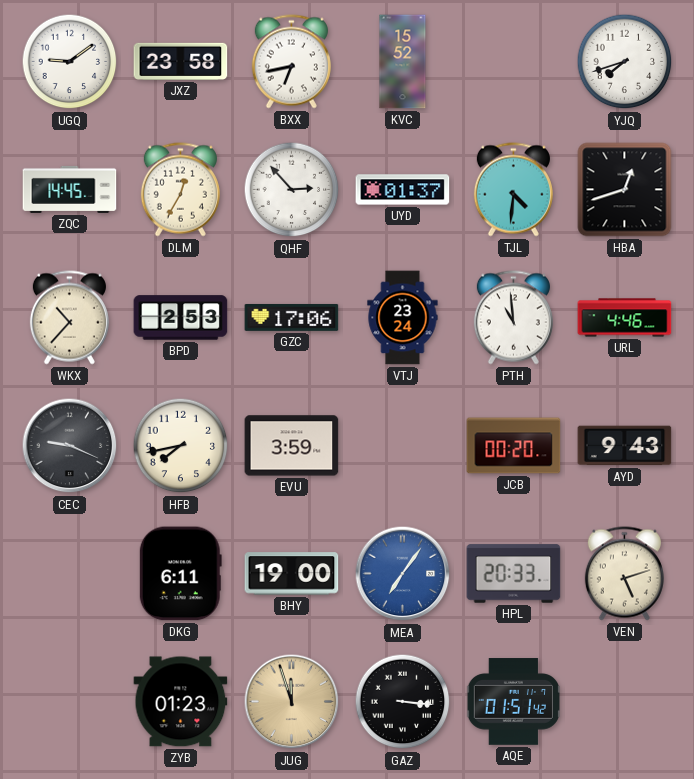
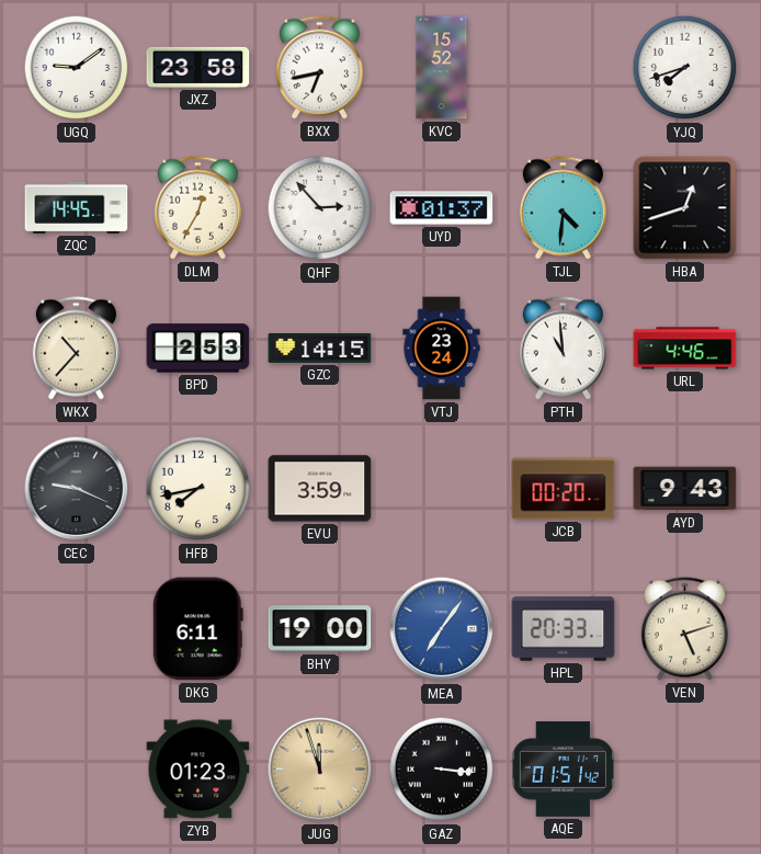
GZC: 17:06 -> 14:15
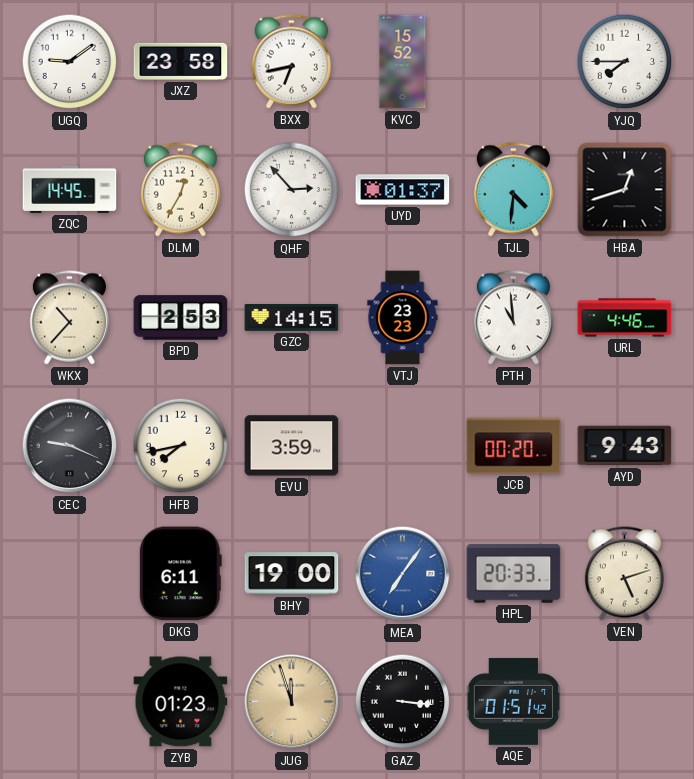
YJQ: 7:42 -> 7:45
VTJ: 23:24 -> 23:23
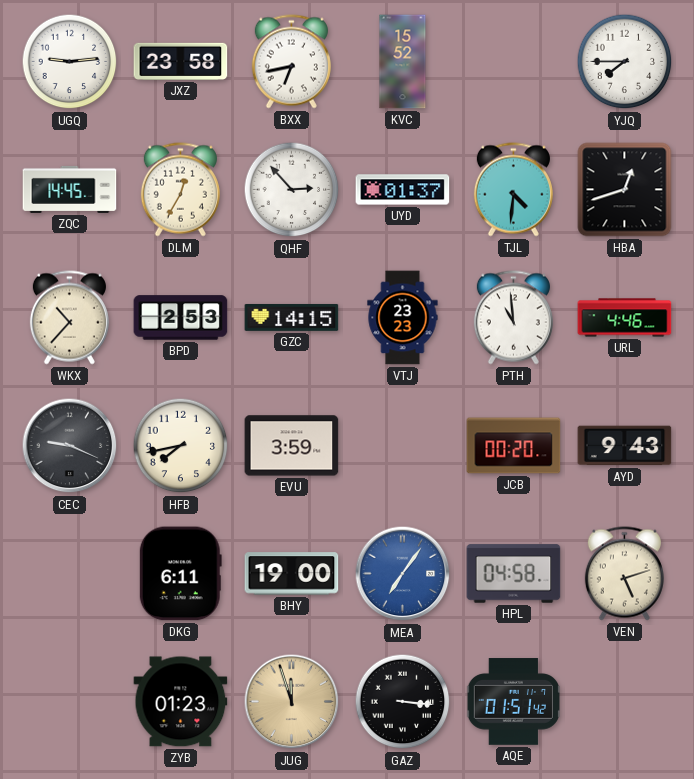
UGQ: 9:09 -> 9:14
HPL: 20:33 -> 04:58
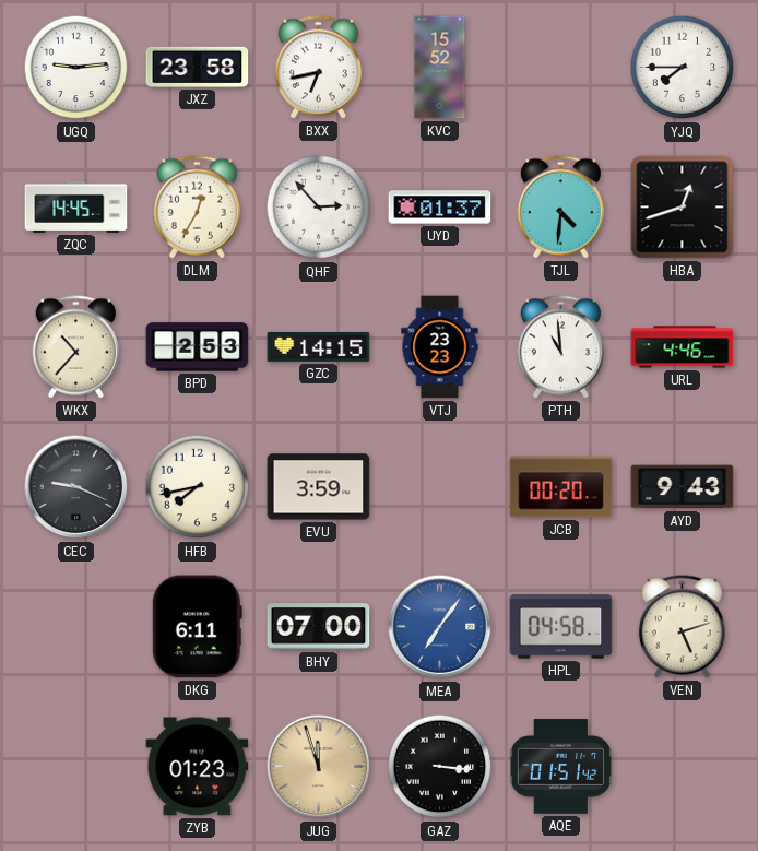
BHY: 19:00 -> 07:00
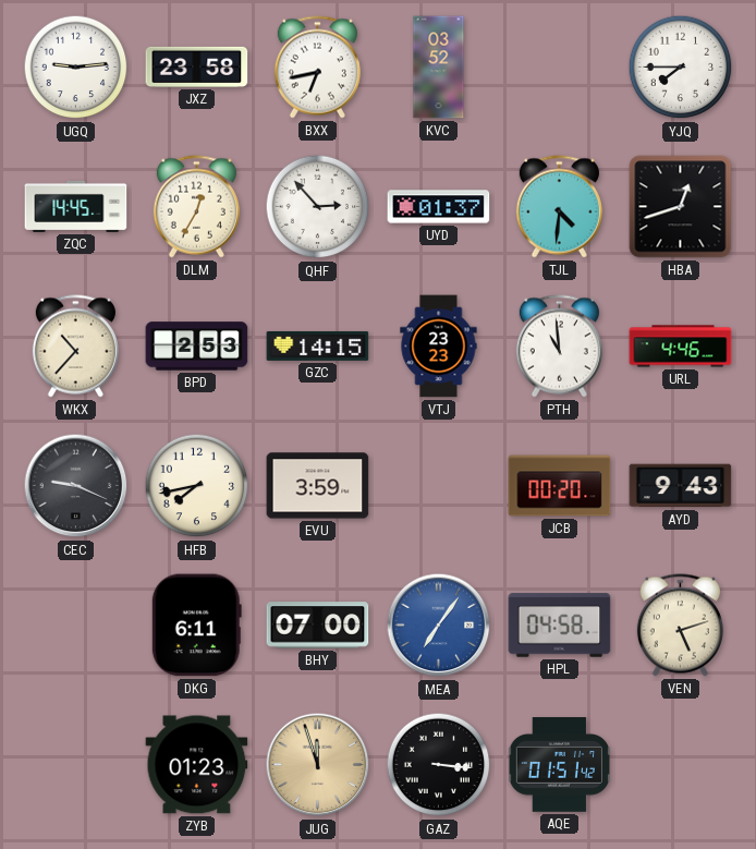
KVC: 15:52 -> 03:52
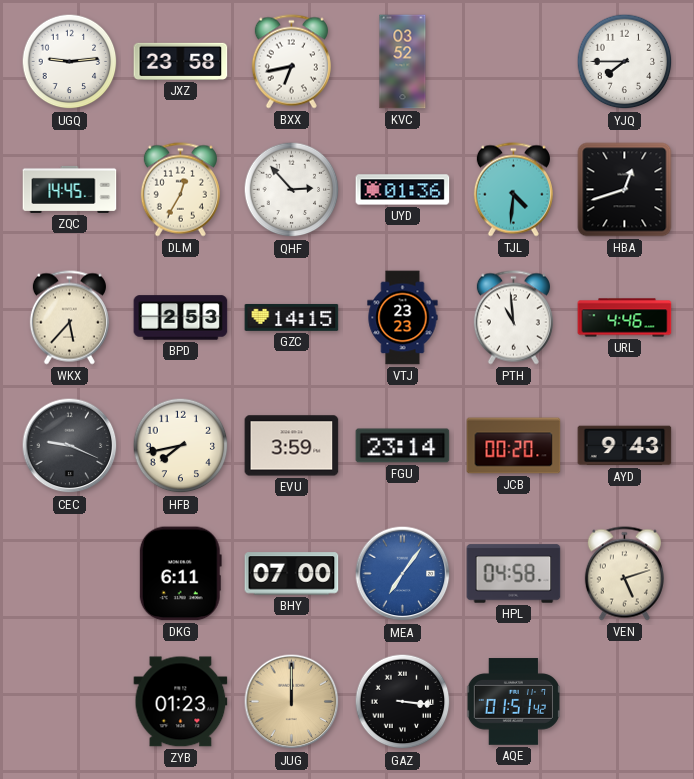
UYD: 01:37 -> 01:36
WKX: 10:37 -> 5:37
FGU: none -> 23:14
JUG: 11:57 -> 12:00
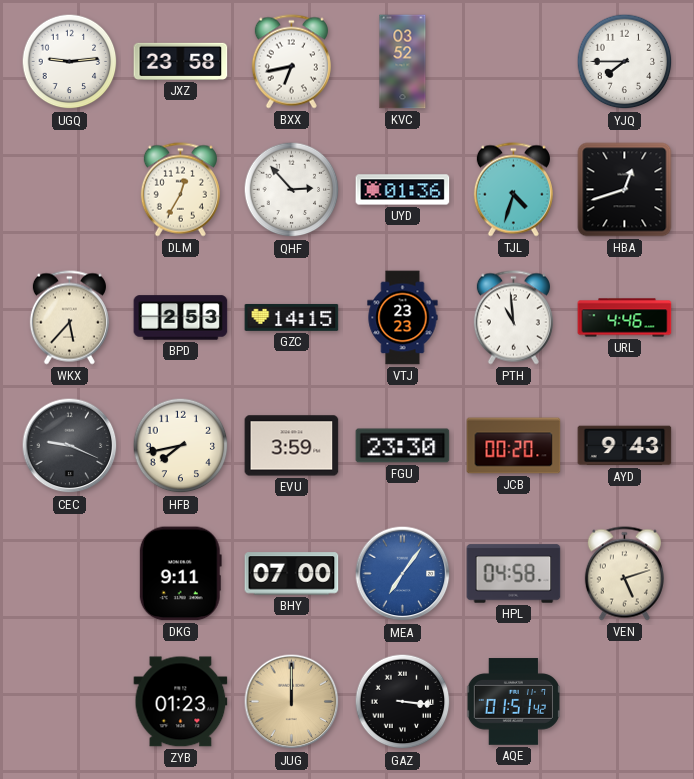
ZQC: 14:45 -> none
TJL: 4:31 -> 4:33
FGU: 23:14 -> 23:30
DKG: 6:11 -> 9:11
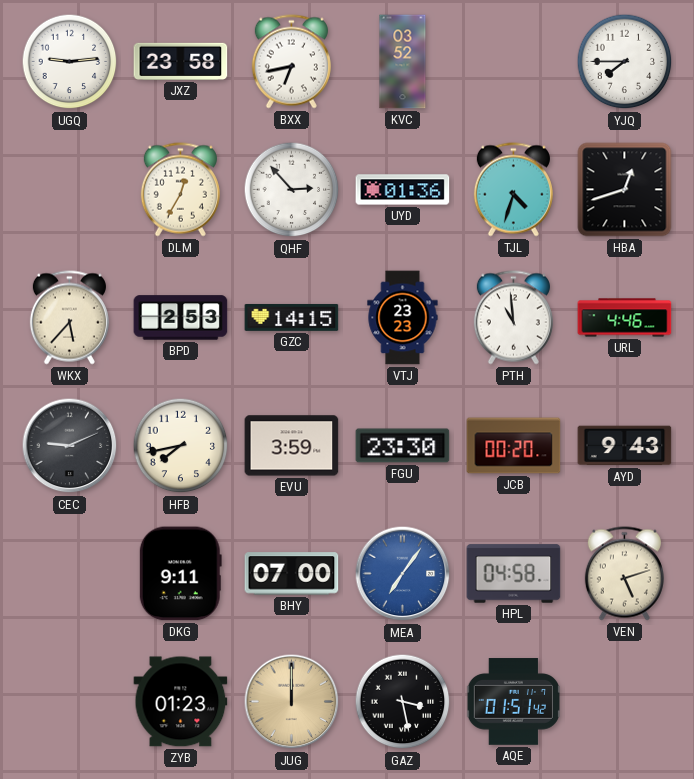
CEC: 9:19 -> 9:11
GAZ: 3:16 -> 3:28
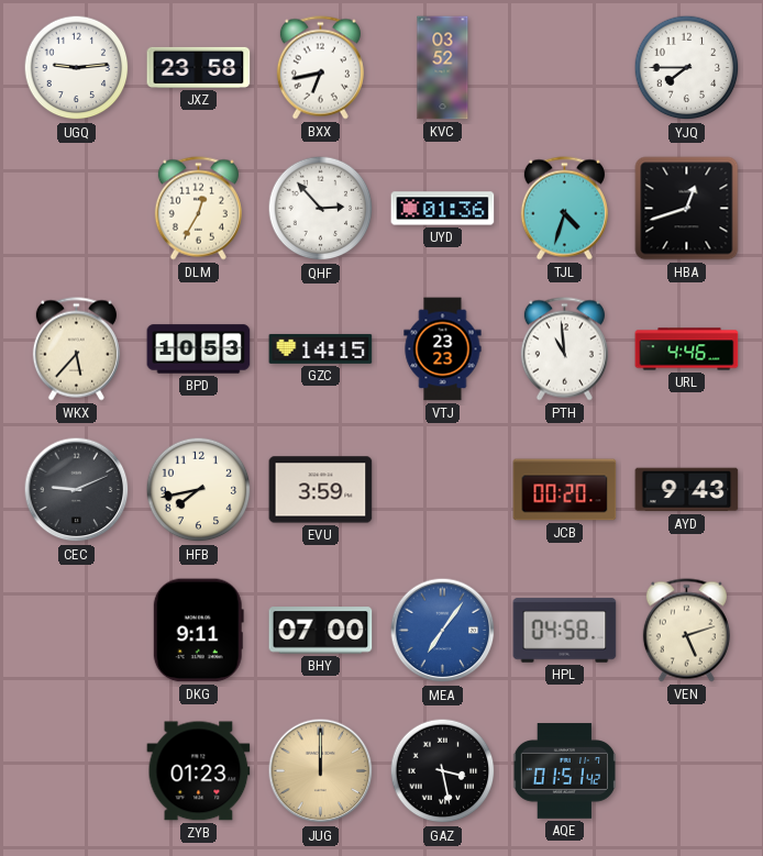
BPD: 2:53 -> 10:53
FGU: 23:30 -> none
